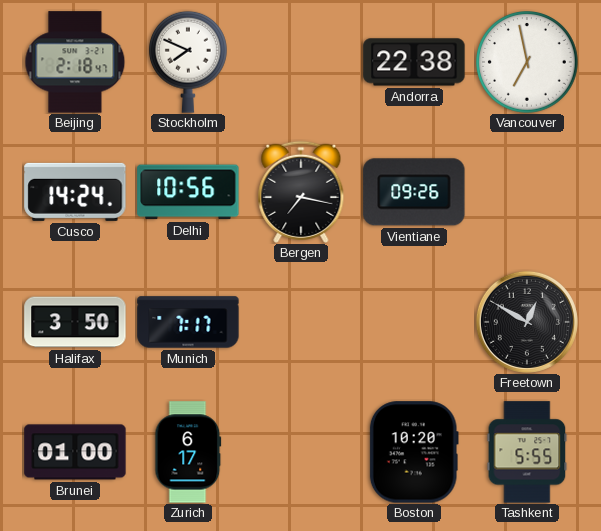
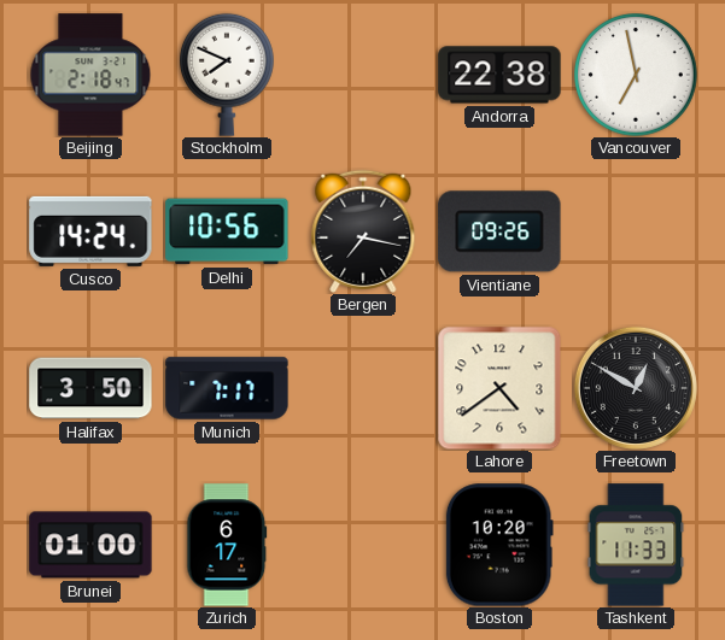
Lahore: none -> 4:39
Tashkent: 5:55 -> 11:33
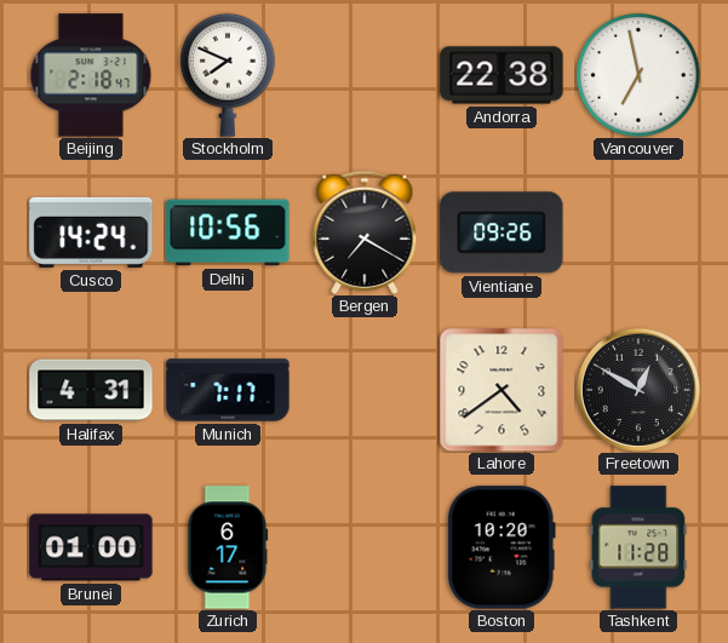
Bergen: 7:17 -> 7:20
Halifax: 3:50 -> 4:31
Tashkent: 11:33 -> 11:28
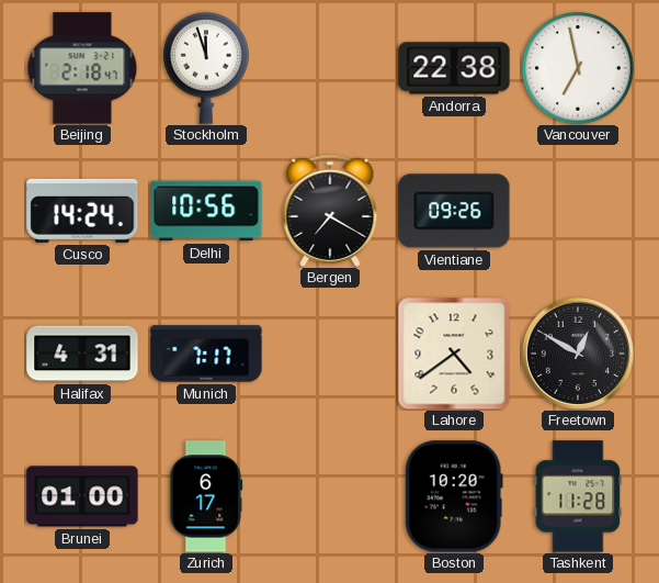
Stockholm: 7:49 -> 11:57
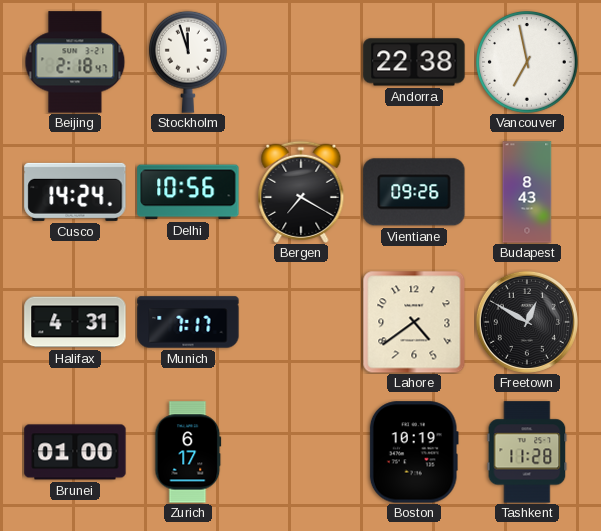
Budapest: none -> 8:43
Boston: 10:20 -> 10:19
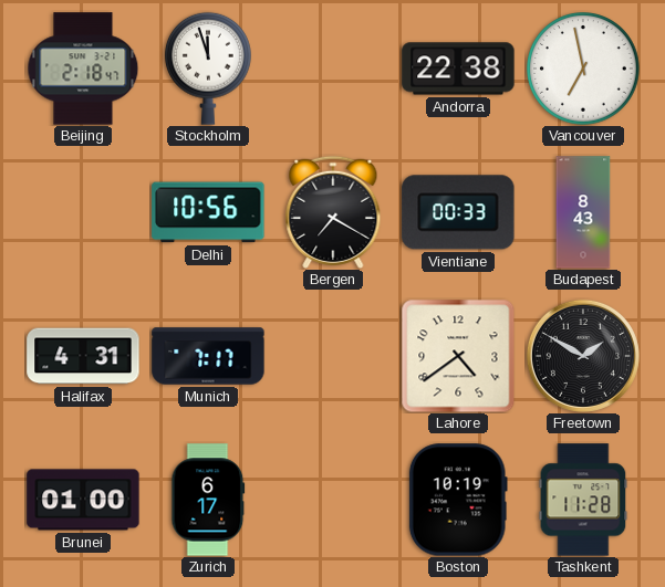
Cusco: 14:24 -> none
Vientiane: 09:26 -> 00:33
Freetown: 12:50 -> 1:50
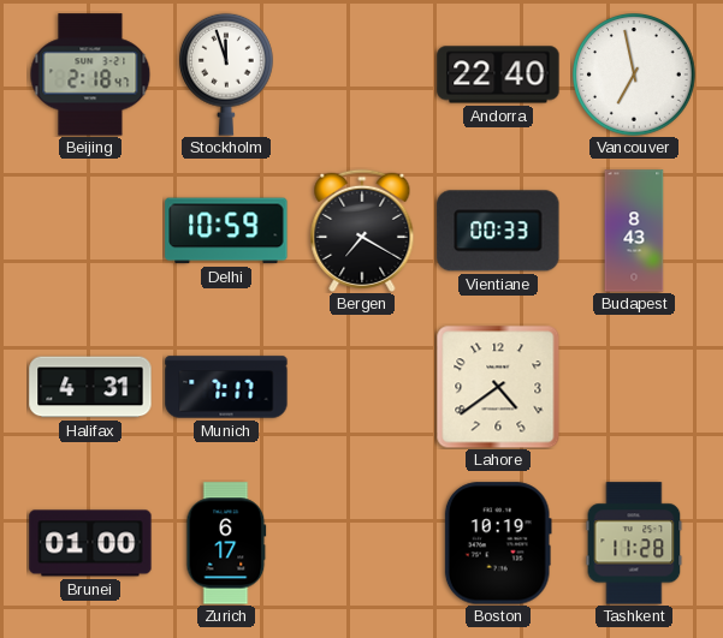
Andorra: 22:38 -> 22:40
Delhi: 10:56 -> 10:59
Freetown: 1:50 -> none
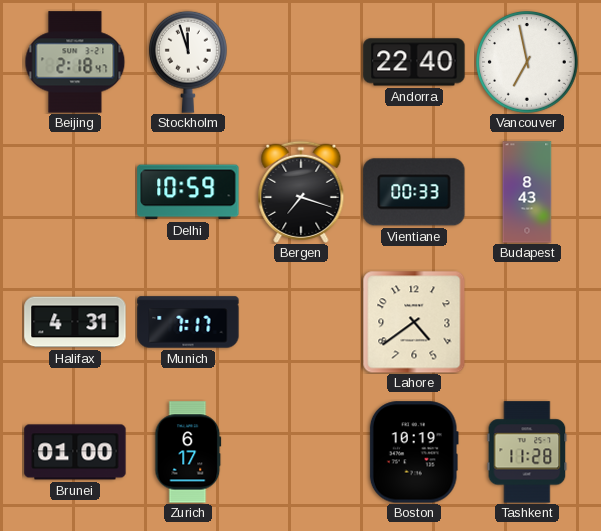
Bergen: 7:20 -> 7:18
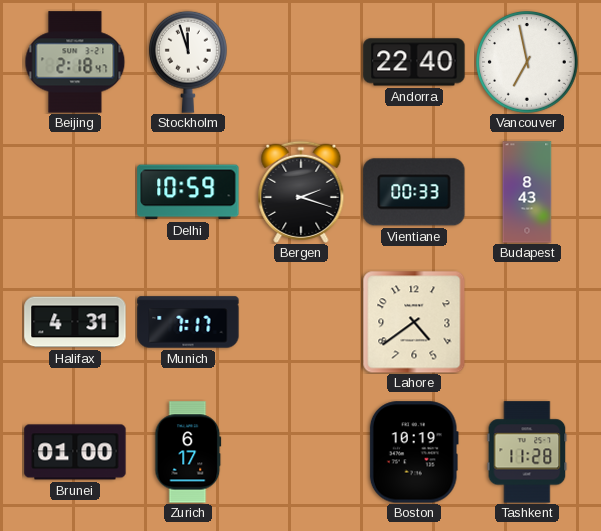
Bergen: 7:18 -> 2:18
